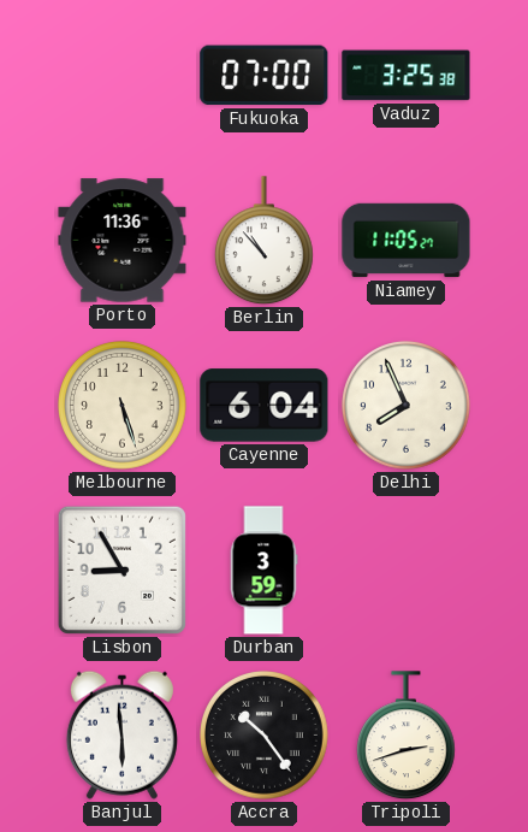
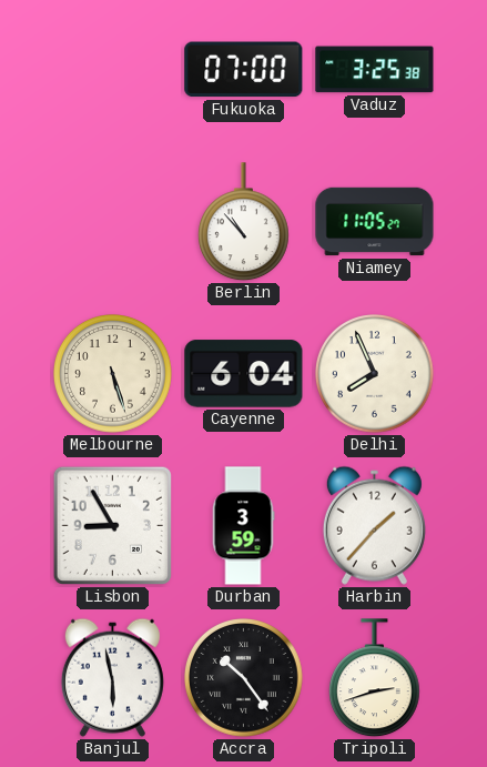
Porto: 11:36 -> none
Harbin: none -> 1:37
Banjul: 5:59 -> 5:58
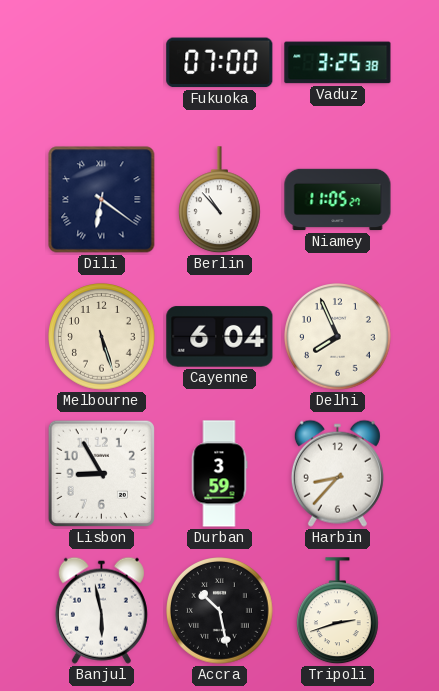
Dili: none -> 6:21
Harbin: 1:37 -> 8:37
Accra: 10:24 -> 10:28
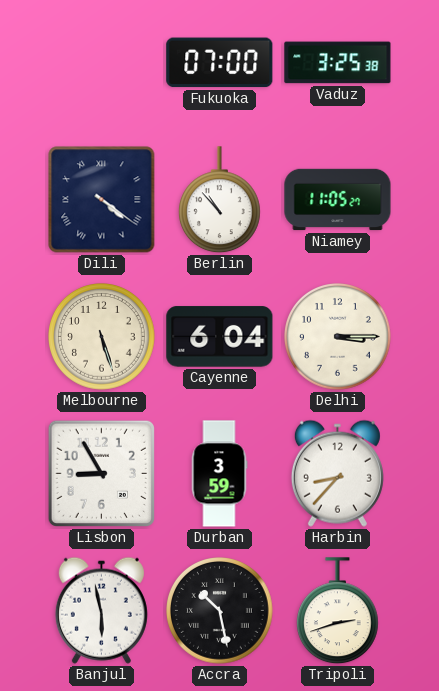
Dili: 6:21 -> 4:21
Delhi: 7:56 -> 3:15
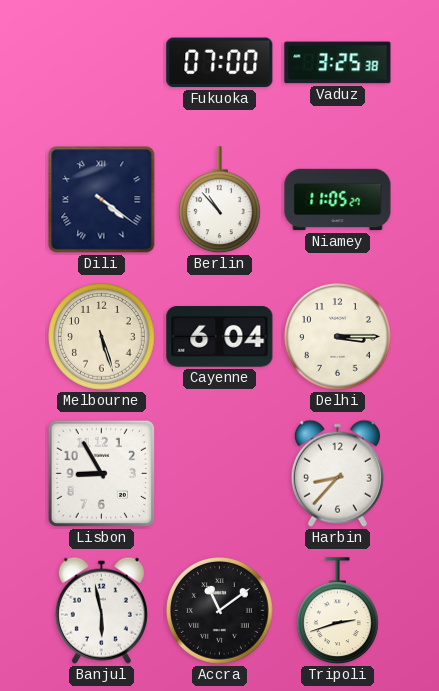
Durban: 3:59 -> none
Accra: 10:28 -> 11:09
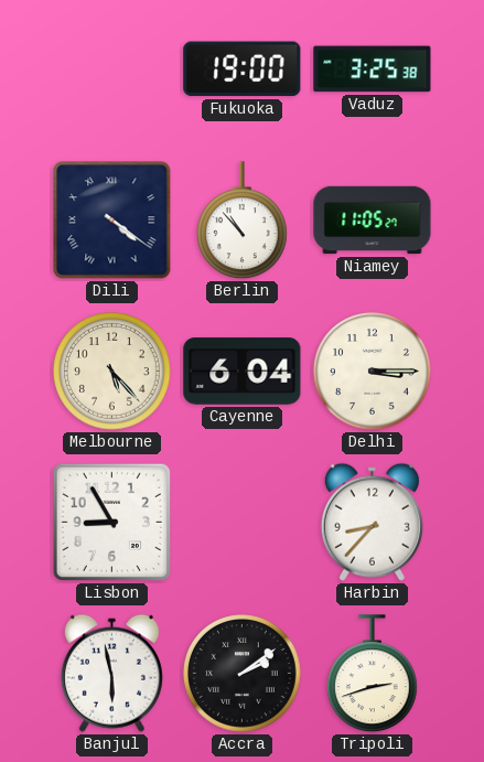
Fukuoka: 07:00 -> 19:00
Melbourne: 5:27 -> 5:23
Accra: 11:09 -> 2:09
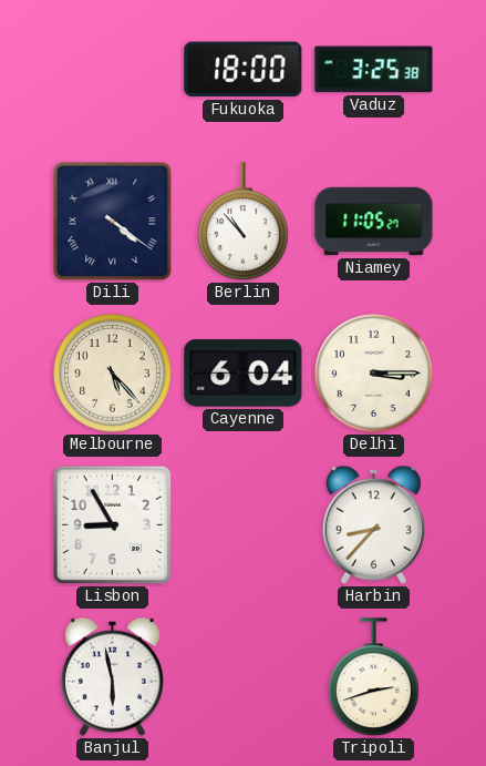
Fukuoka: 19:00 -> 18:00
Accra: 2:09 -> none
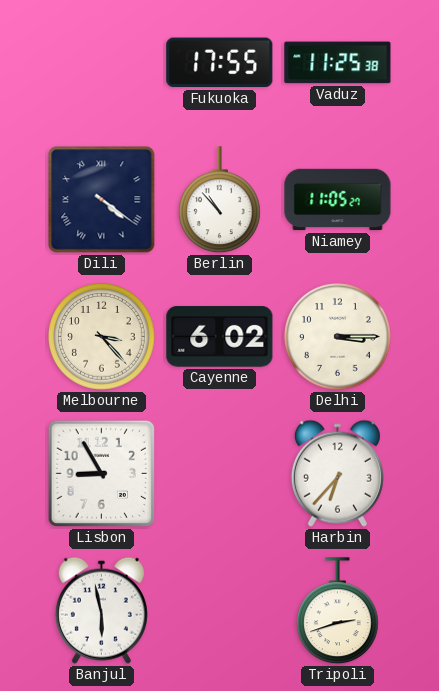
Fukuoka: 18:00 -> 17:55
Vaduz: 3:25 -> 11:25
Melbourne: 5:23 -> 3:23
Cayenne: 6:04 -> 6:02
Harbin: 8:37 -> 6:37
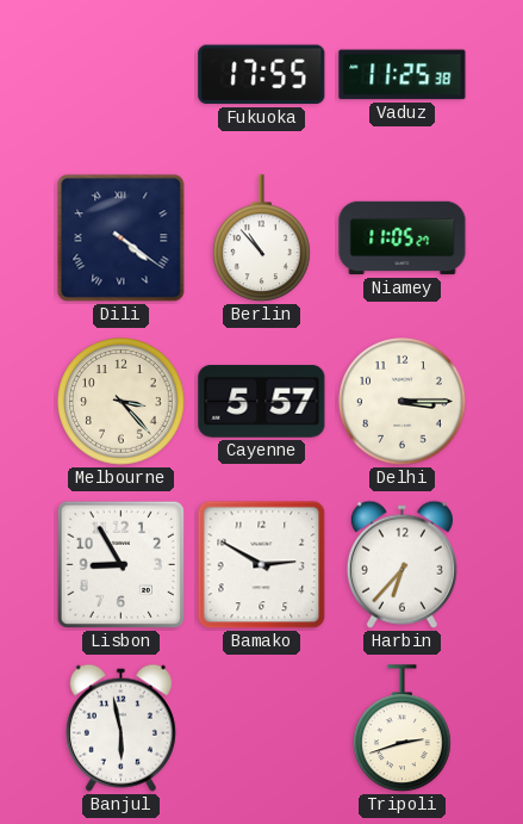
Cayenne: 6:02 -> 5:57
Bamako: none -> 2:50
